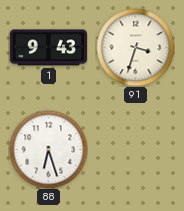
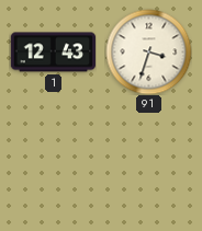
1: 9:43 -> 12:43
88: 6:27 -> none
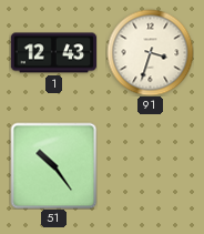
51: none -> 10:24
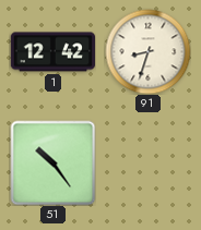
1: 12:43 -> 12:42
91: 3:33 -> 8:33
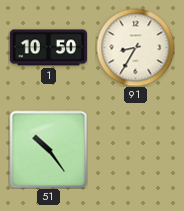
1: 12:42 -> 10:50
91: 8:33 -> 8:35
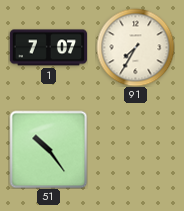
1: 10:50 -> 7:07
91: 8:35 -> 7:35
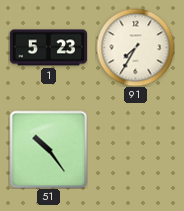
1: 7:07 -> 5:23
